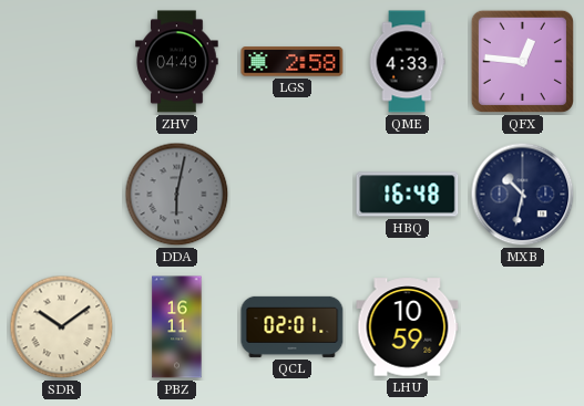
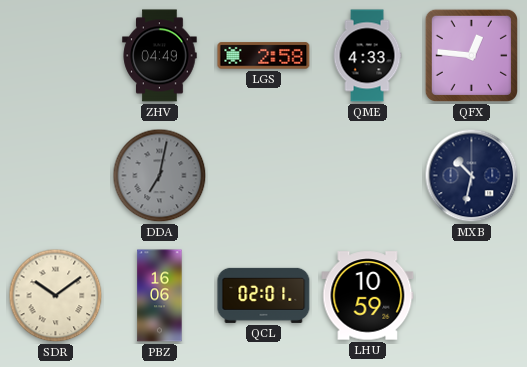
DDA: 6:02 -> 7:02
HBQ: 16:48 -> none
PBZ: 16:11 -> 16:06
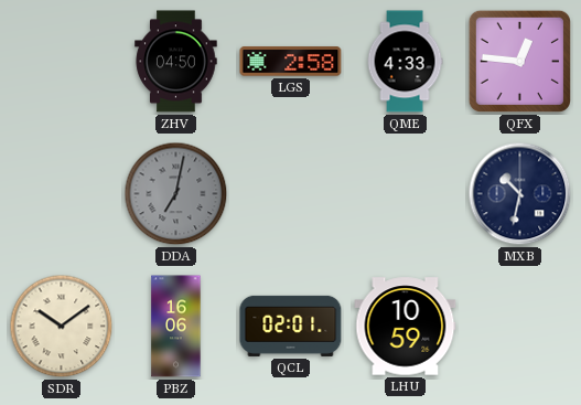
ZHV: 04:49 -> 04:50
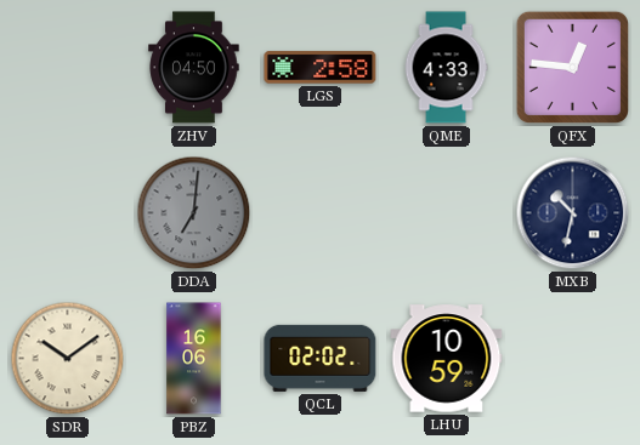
DDA: 7:02 -> 7:01
QCL: 02:01 -> 02:02
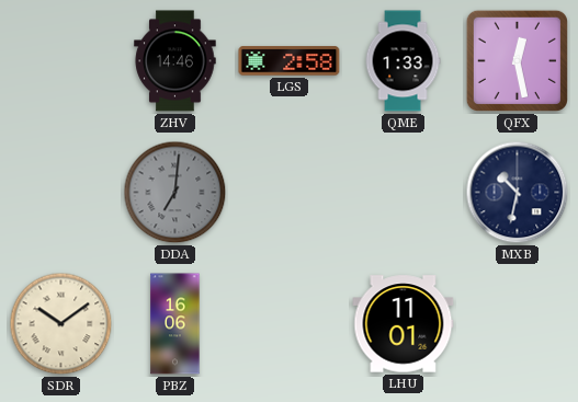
ZHV: 04:50 -> 14:46
QME: 4:33 -> 1:33
QFX: 12:46 -> 12:28
QCL: 02:02 -> none
LHU: 10:59 -> 11:01
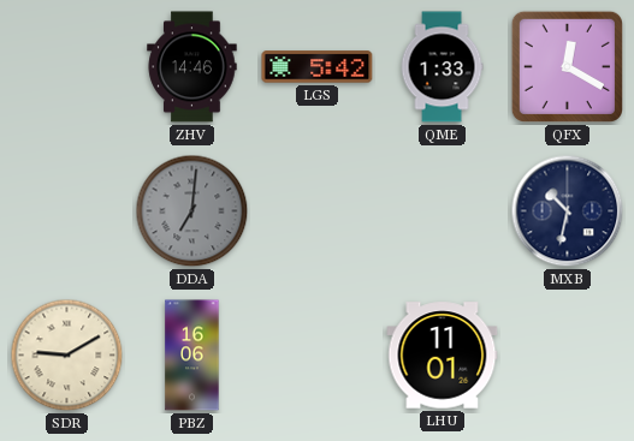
LGS: 2:58 -> 5:42
QFX: 12:28 -> 12:20
SDR: 10:09 -> 9:10
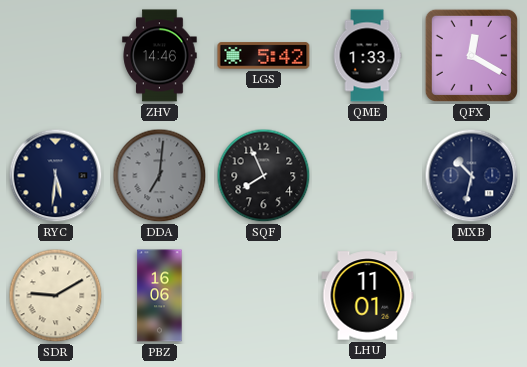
RYC: none -> 5:31
SQF: none -> 7:56
